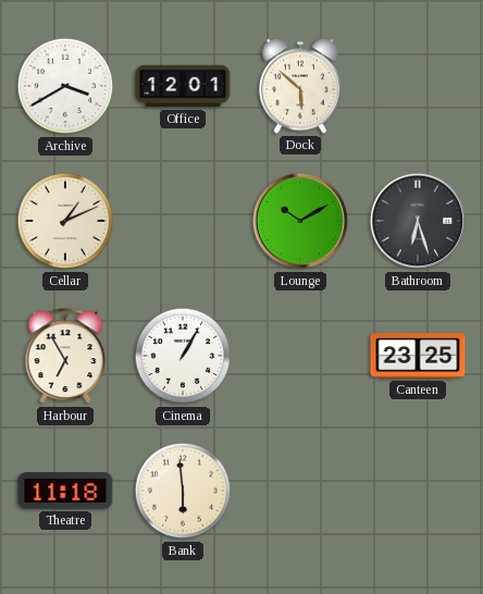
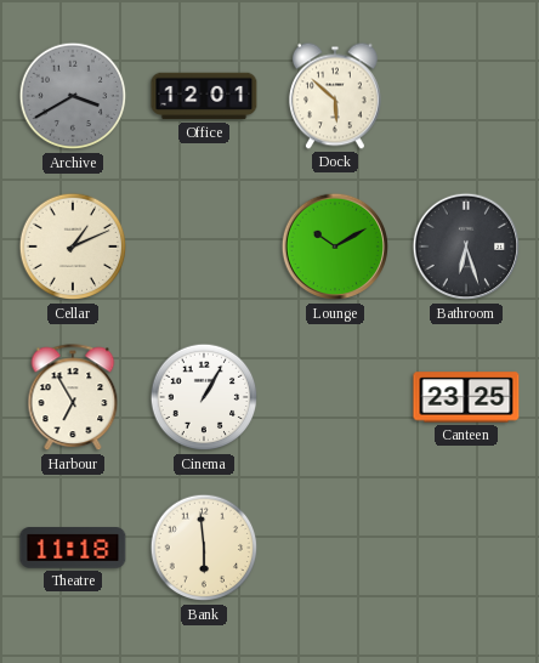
Archive dial: white -> grey
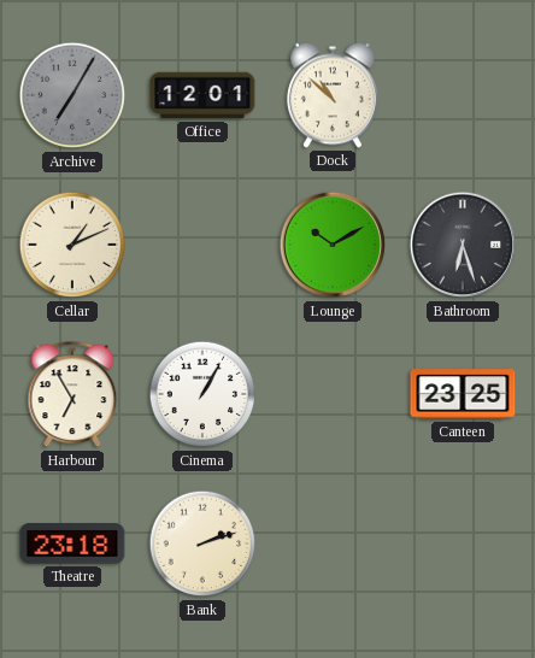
Archive: 3:40 -> 7:05
Dock: 5:52 -> 10:52
Theatre: 11:18 -> 23:18
Bank: 5:59 -> 2:12
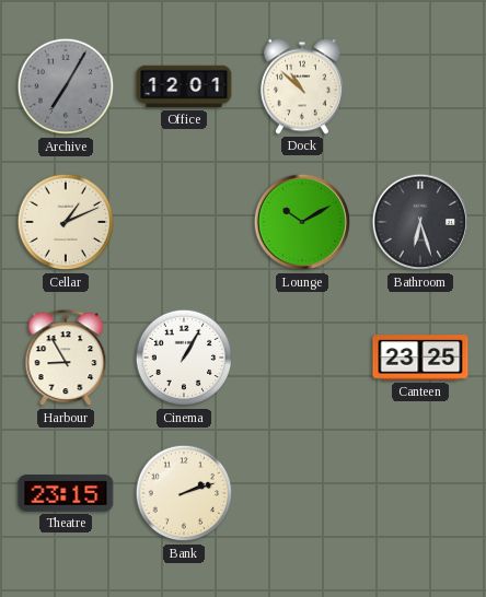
Harbour: 6:55 -> 8:55
Theatre: 23:18 -> 23:15
